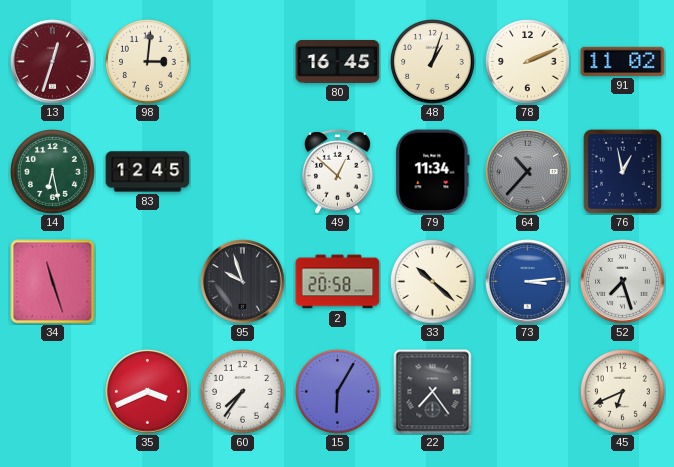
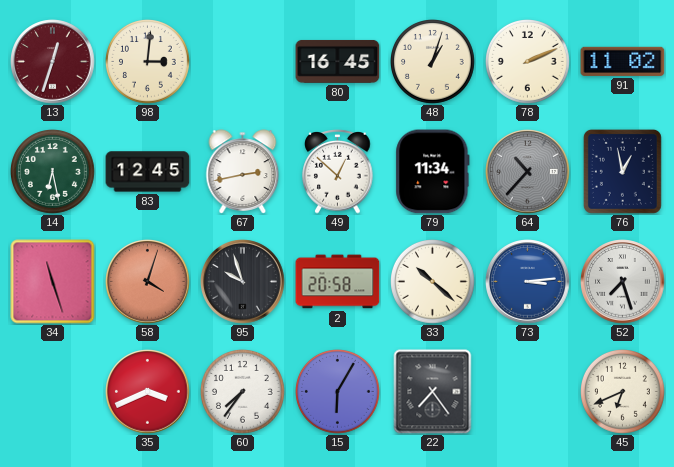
67: none -> 2:43
58: none -> 4:03
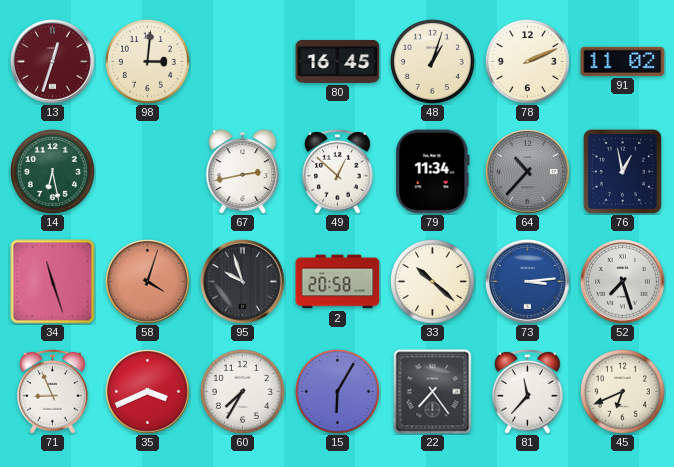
83: 12:45 -> none
71: none -> 8:56
60: 7:36 -> 7:35
81: none -> 11:37
